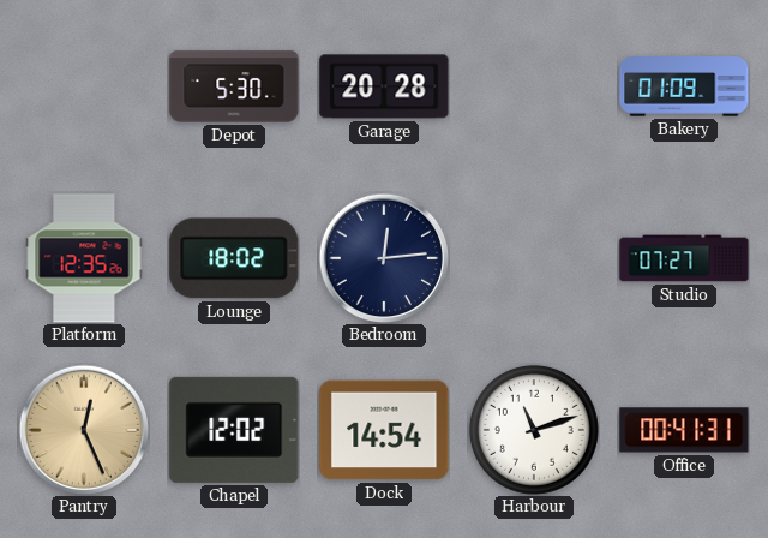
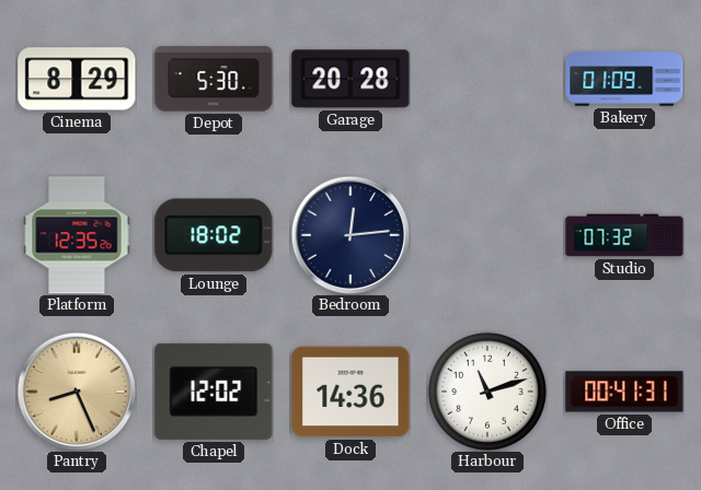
Cinema: none -> 8:29
Studio: 07:27 -> 07:32
Pantry: 12:26 -> 8:26
Dock: 14:54 -> 14:36
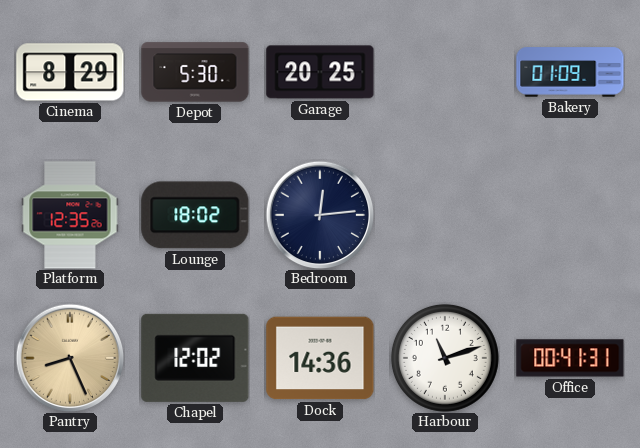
Garage: 20:28 -> 20:25
Studio: 07:32 -> none
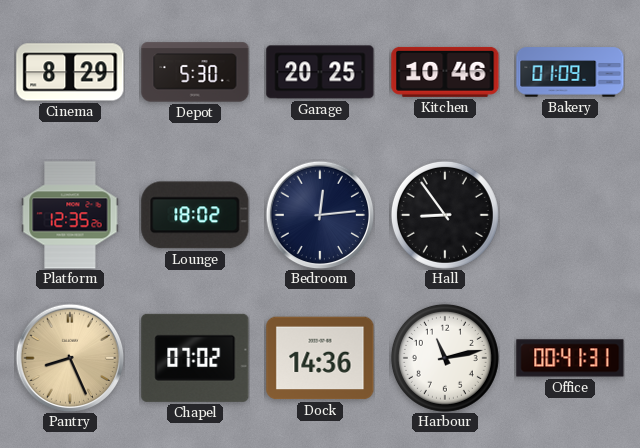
Kitchen: none -> 10:46
Hall: none -> 8:54
Chapel: 12:02 -> 07:02
Harbour: 11:12 -> 11:13
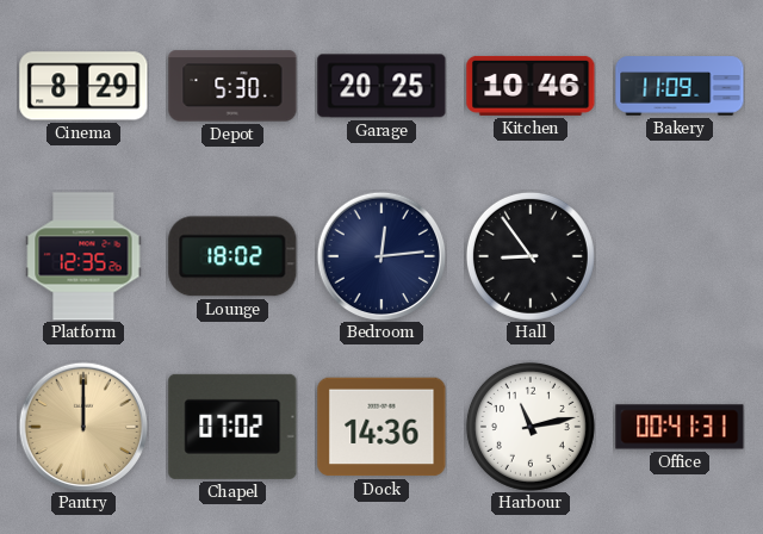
Bakery: 01:09 -> 11:09
Pantry: 8:26 -> 12:00
